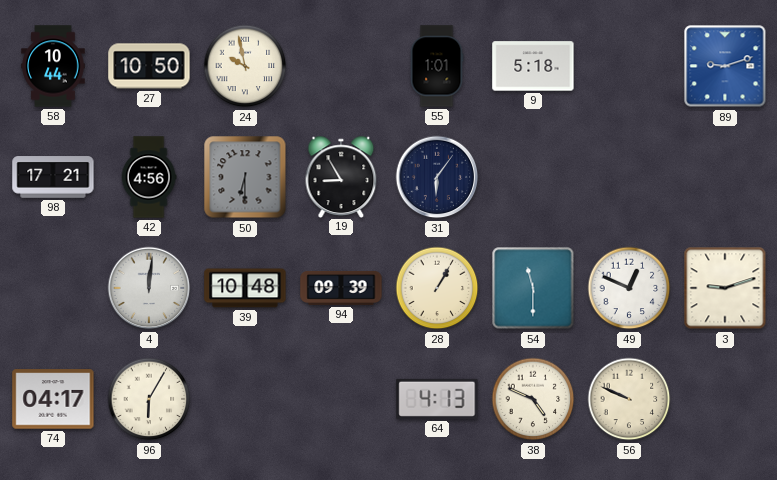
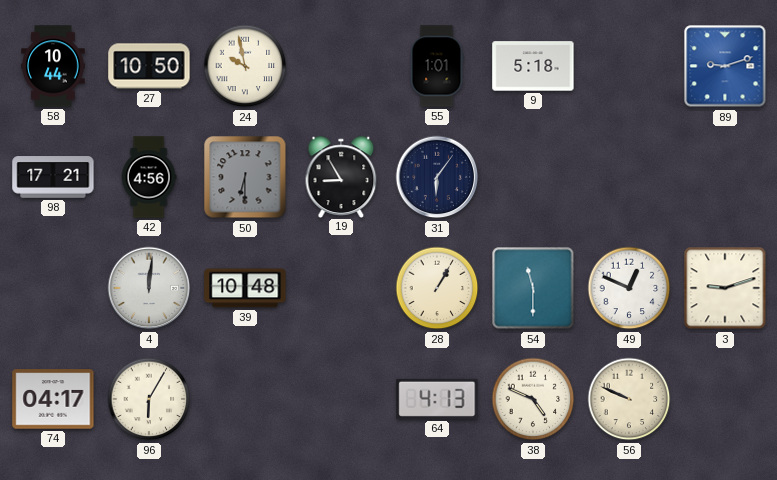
94: 09:39 -> none
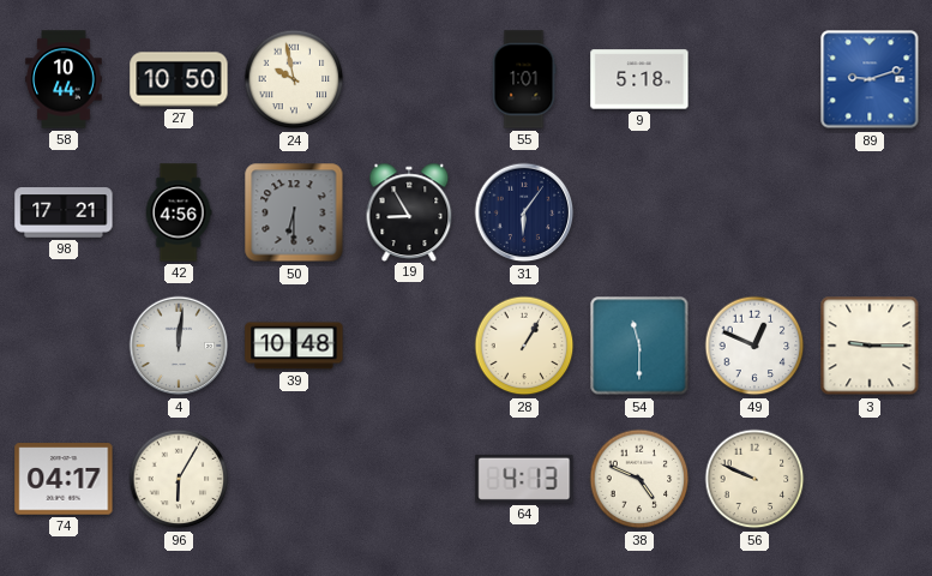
3: 9:12 -> 9:15
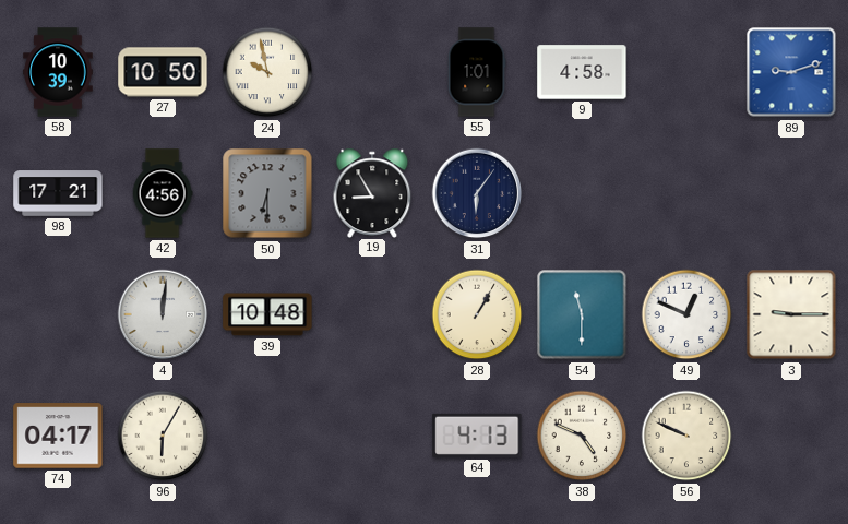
58: 10:44 -> 10:39
9: 5:18 -> 4:58
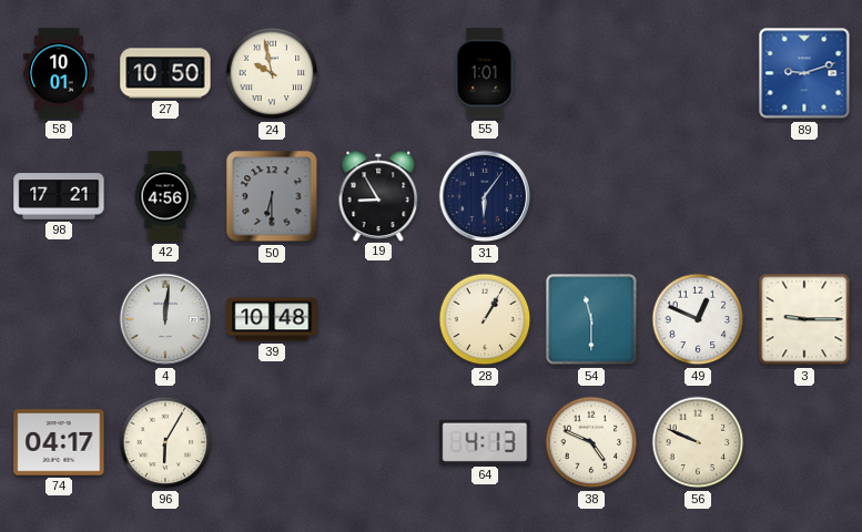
58: 10:39 -> 10:01
9: 4:58 -> none
